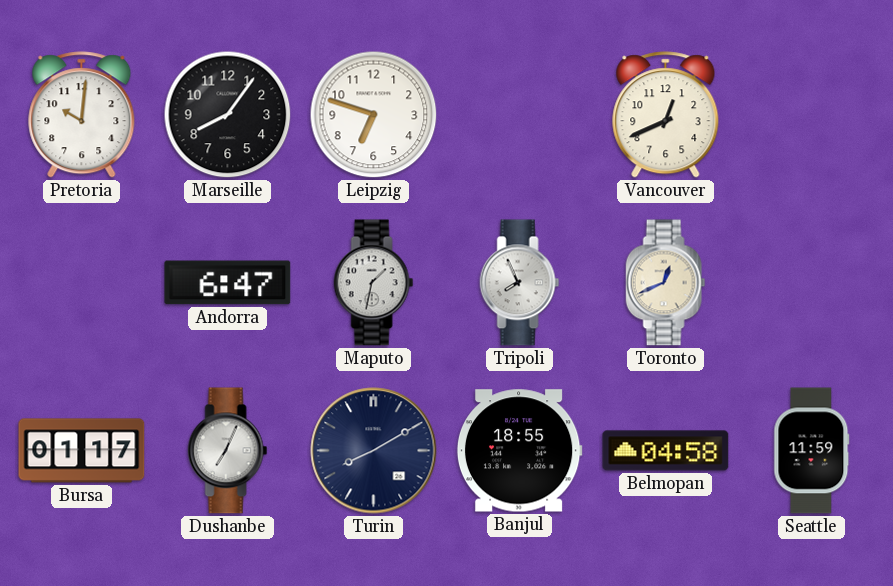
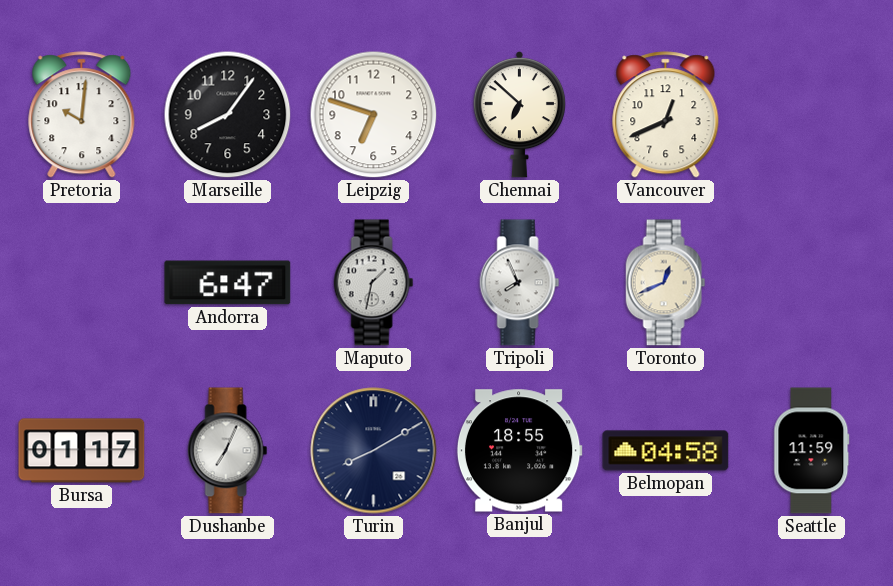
Chennai: none -> 6:52
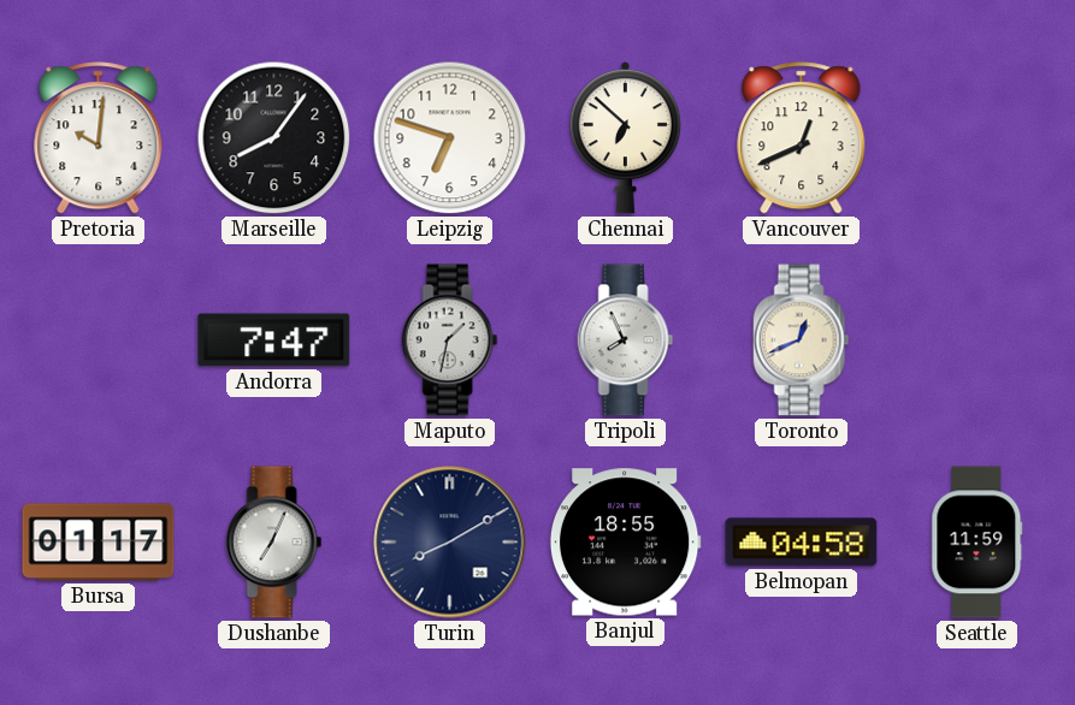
Andorra: 6:47 -> 7:47
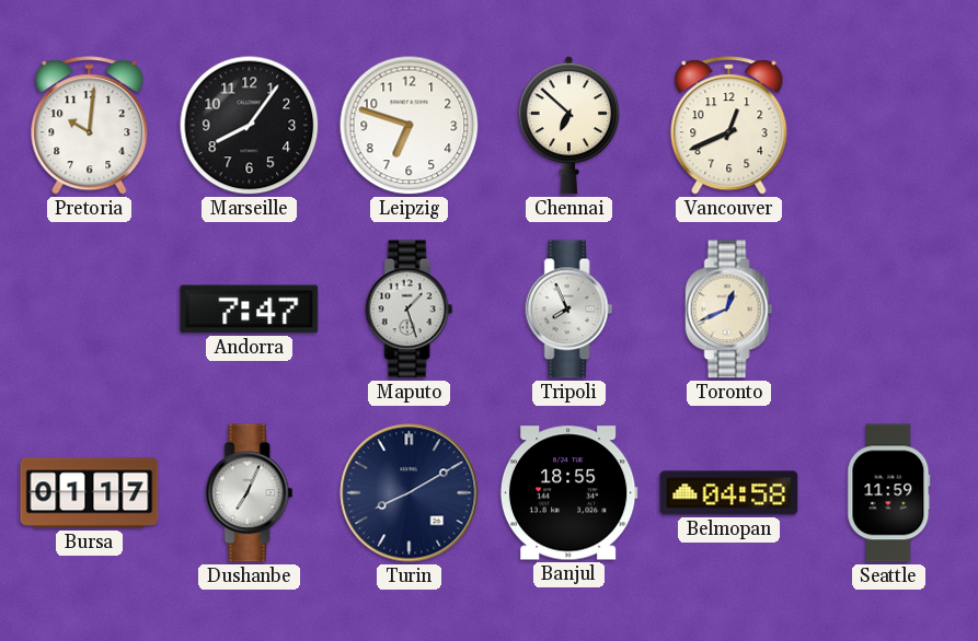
Maputo: 1:32 -> 1:27
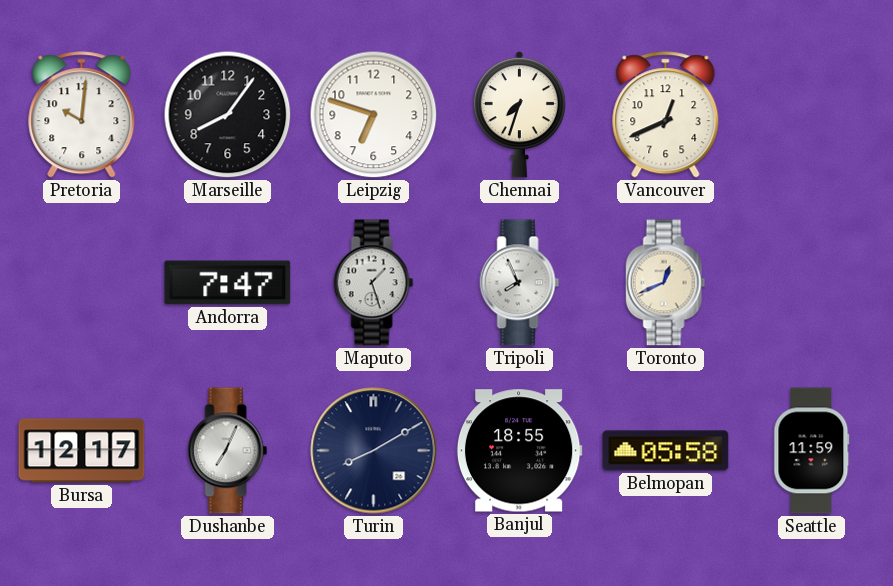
Chennai: 6:52 -> 7:33
Bursa: 01:17 -> 12:17
Belmopan: 04:58 -> 05:58
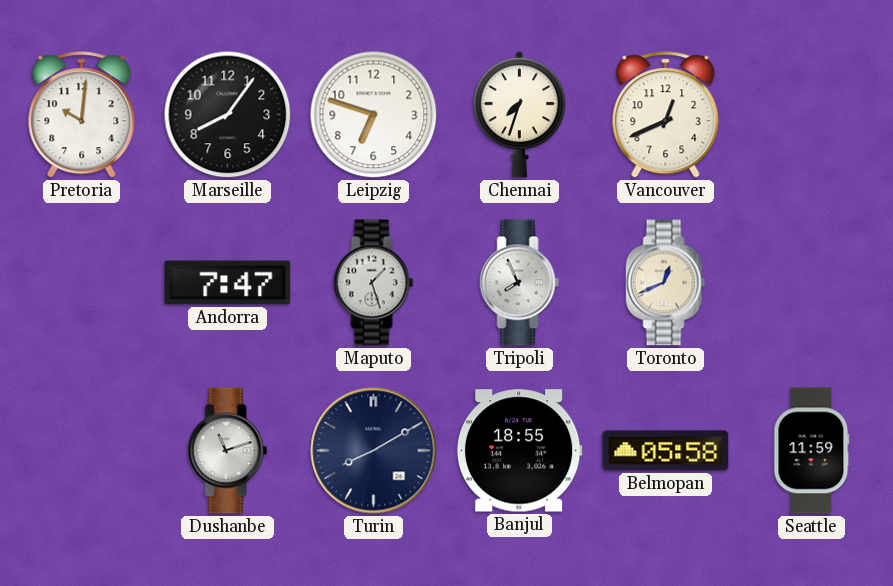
Bursa: 12:17 -> none
Dushanbe: 7:04 -> 11:12
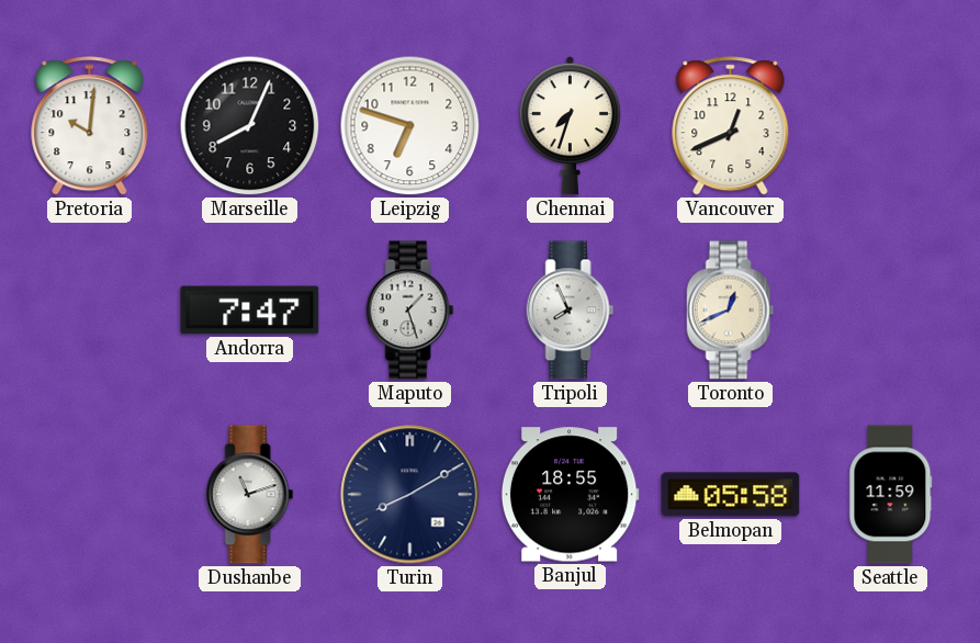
Marseille: 8:06 -> 8:04
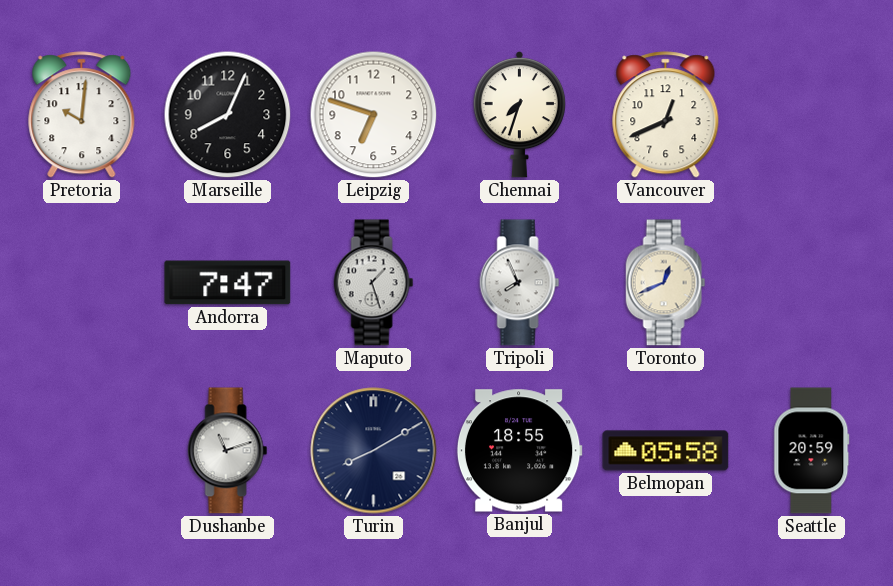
Seattle: 11:59 -> 20:59
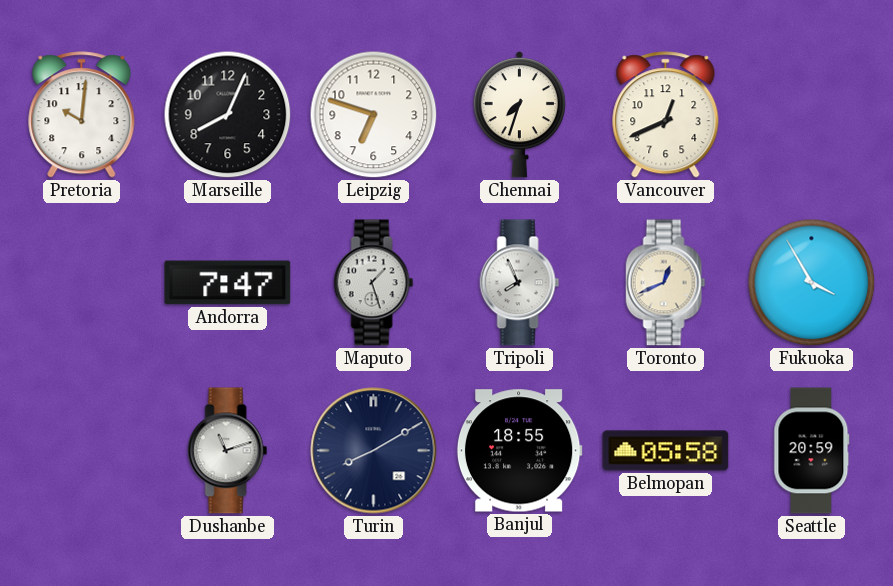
Fukuoka: none -> 3:55
